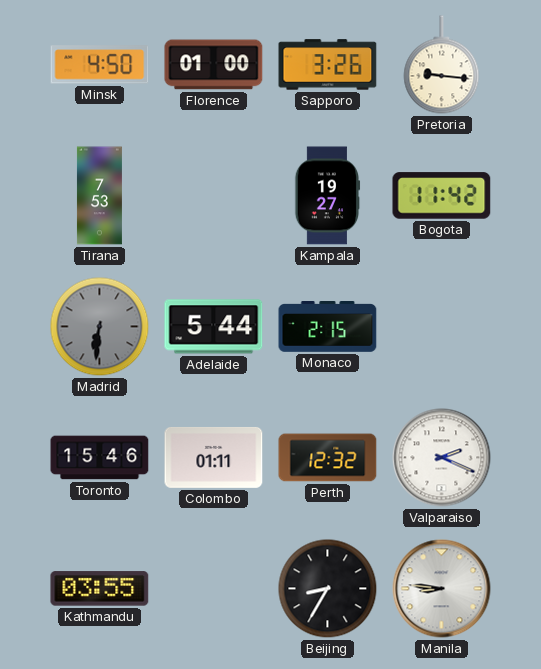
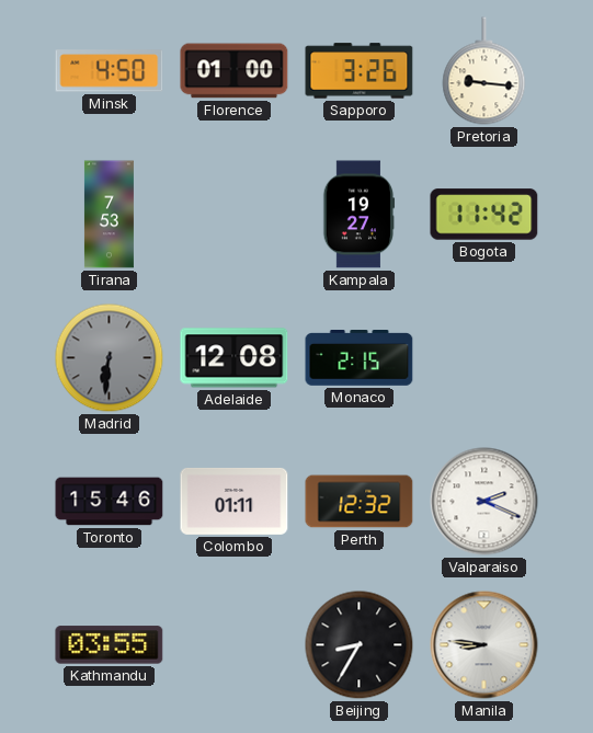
Adelaide: 5:44 -> 12:08
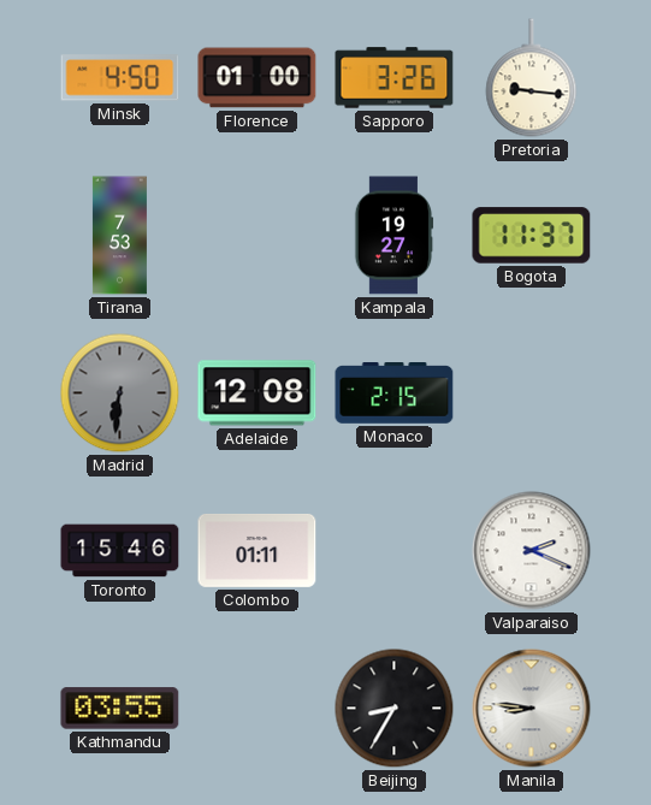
Bogota: 11:42 -> 11:37
Perth: 12:32 -> none
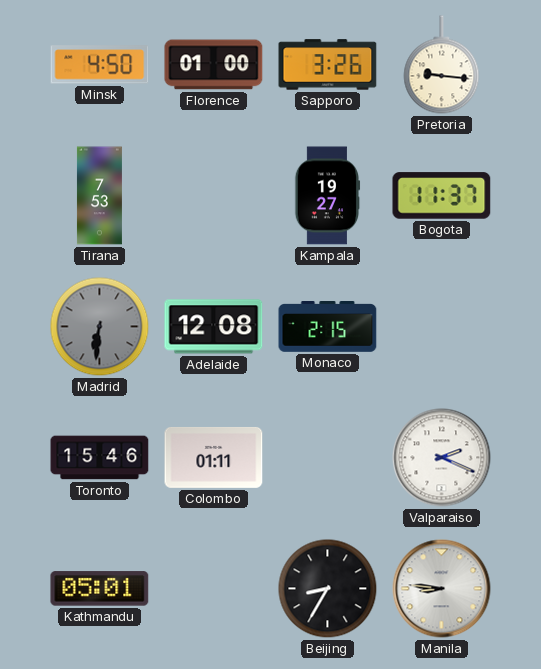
Kathmandu: 03:55 -> 05:01
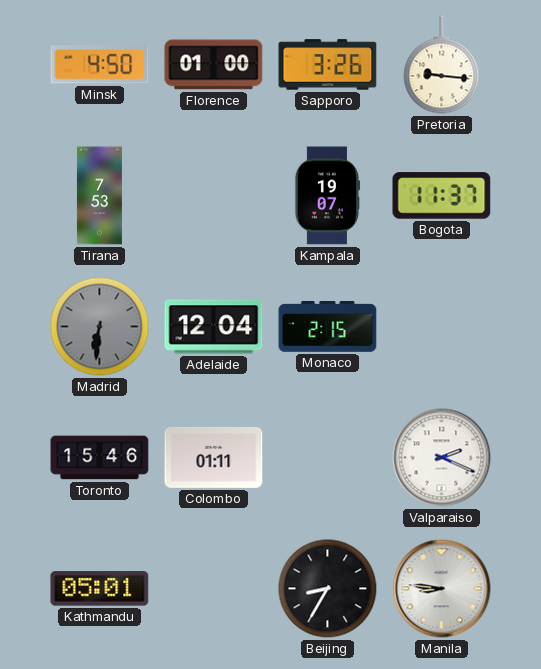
Kampala: 19:27 -> 19:07
Adelaide: 12:08 -> 12:04
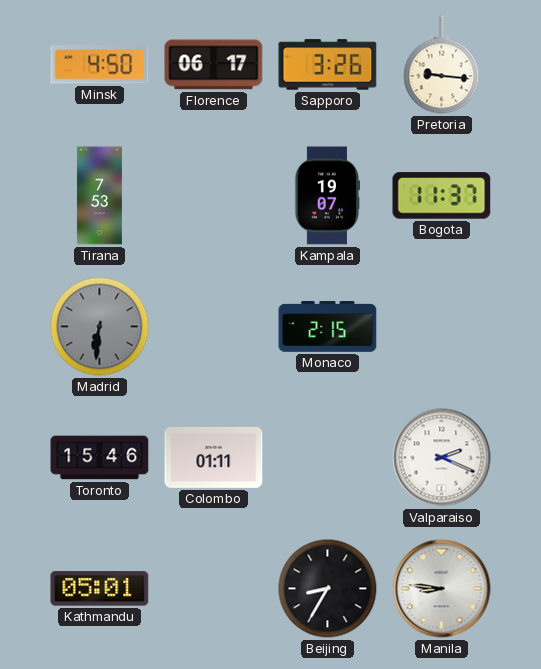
Florence: 01:00 -> 06:17
Adelaide: 12:04 -> none
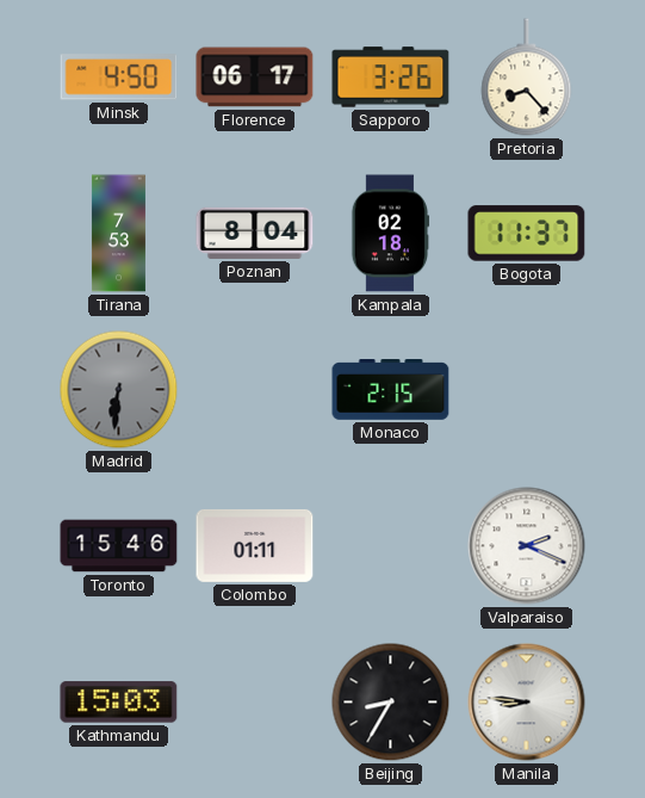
Pretoria: 9:16 -> 8:23
Poznan: none -> 8:04
Kampala: 19:07 -> 02:18
Kathmandu: 05:01 -> 15:03
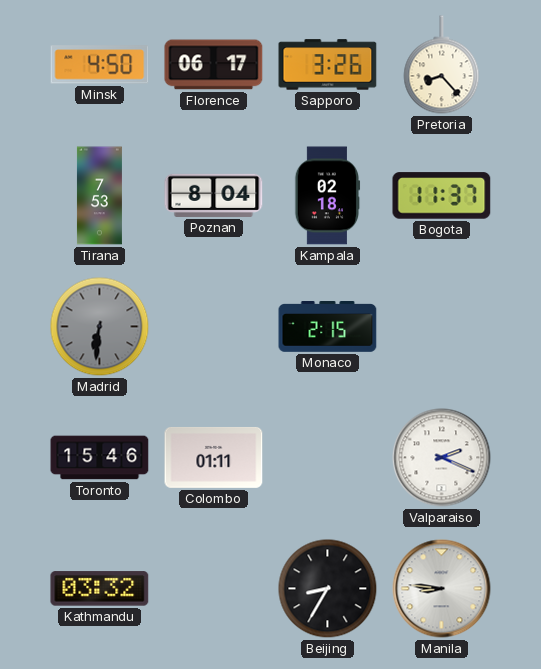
Kathmandu: 15:03 -> 03:32
